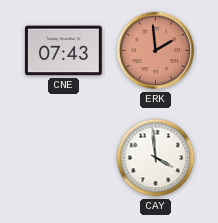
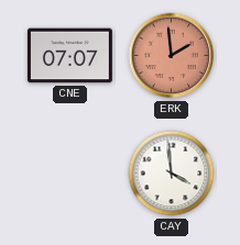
CNE: 07:43 -> 07:07
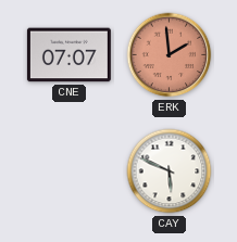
CAY: 3:59 -> 5:49
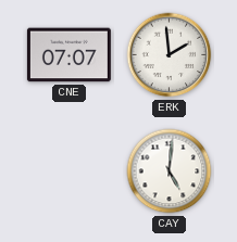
ERK dial: salmon -> white
CAY: 5:49 -> 5:01
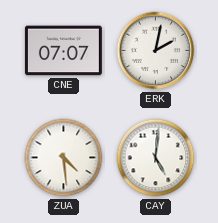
ERK: 1:59 -> 2:02
ZUA: none -> 4:29
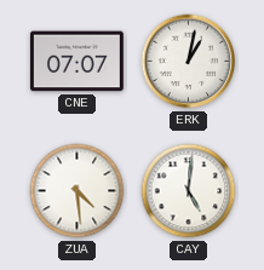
ERK: 2:02 -> 1:02
